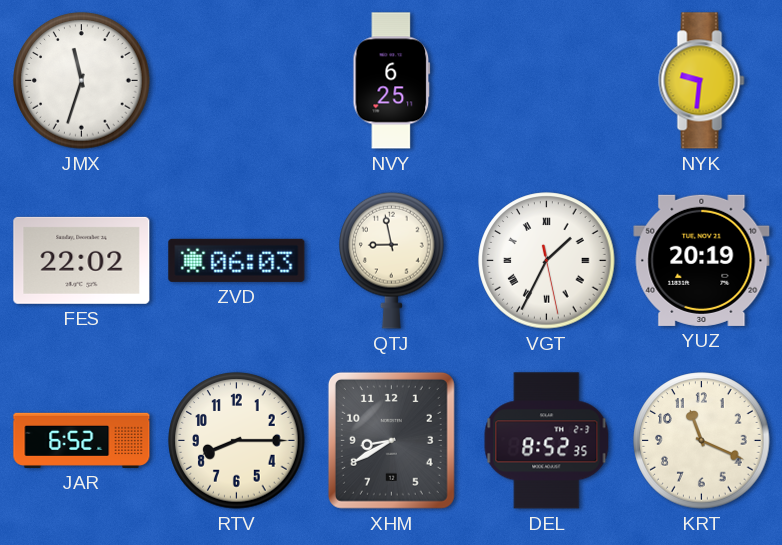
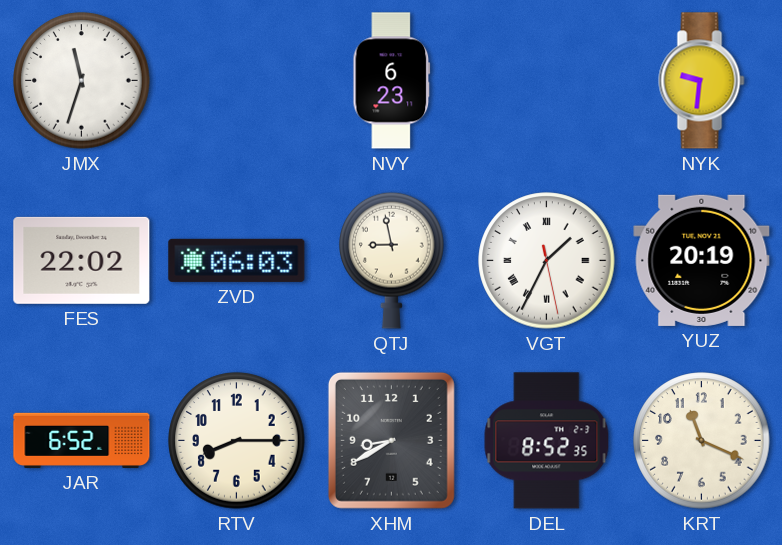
NVY: 6:25 -> 6:23
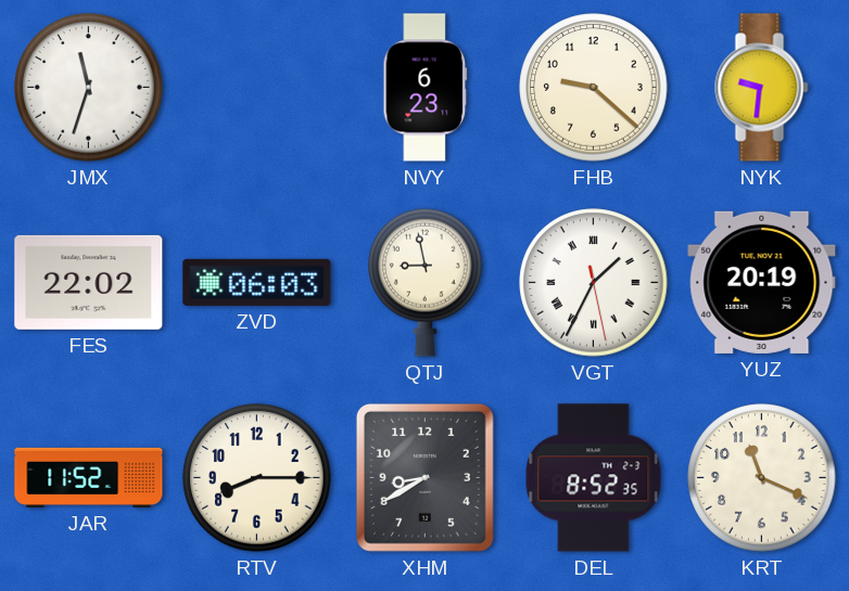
FHB: none -> 9:22
JAR: 6:52 -> 11:52
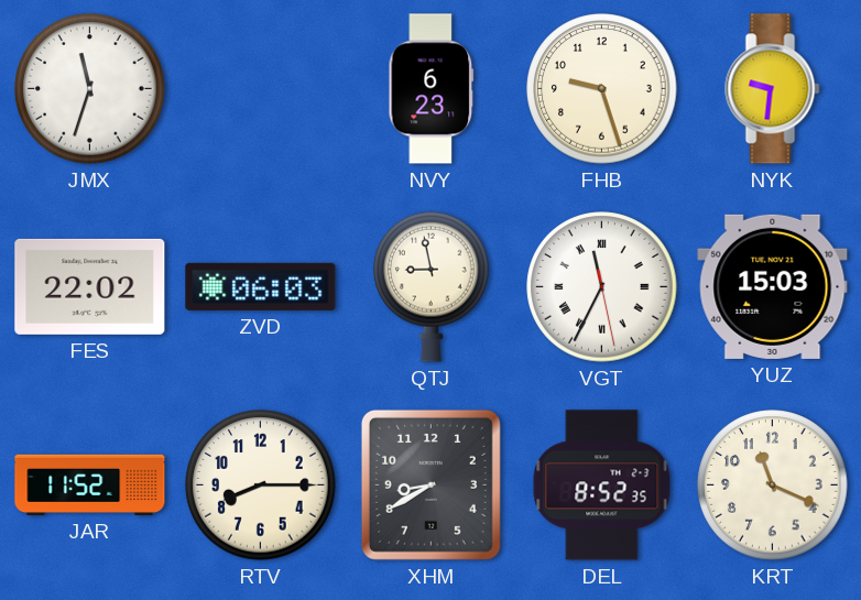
FHB: 9:22 -> 9:27
VGT: 1:34 -> 11:34
YUZ: 20:19 -> 15:03
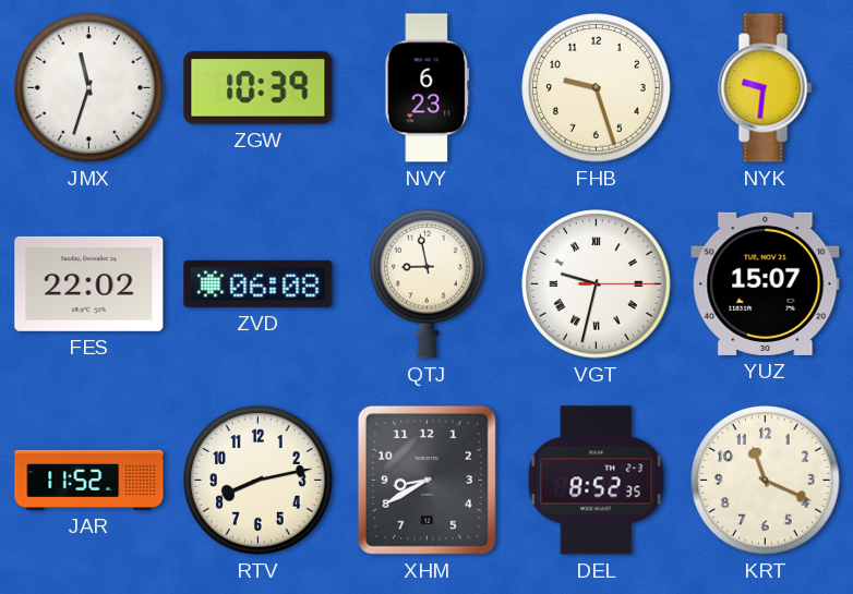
ZGW: none -> 10:39
ZVD: 06:03 -> 06:08
VGT: 11:34 -> 9:32
YUZ: 15:03 -> 15:07
RTV: 8:15 -> 8:13
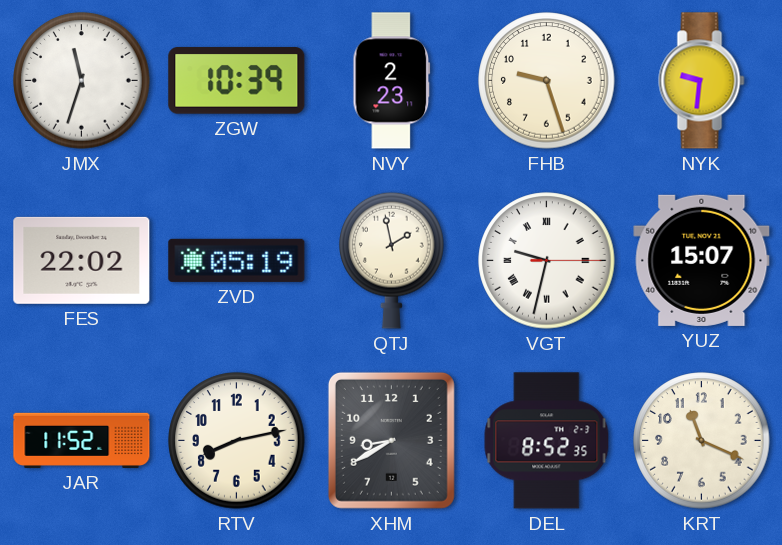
NVY: 6:23 -> 2:23
ZVD: 06:08 -> 05:19
QTJ: 8:58 -> 1:58
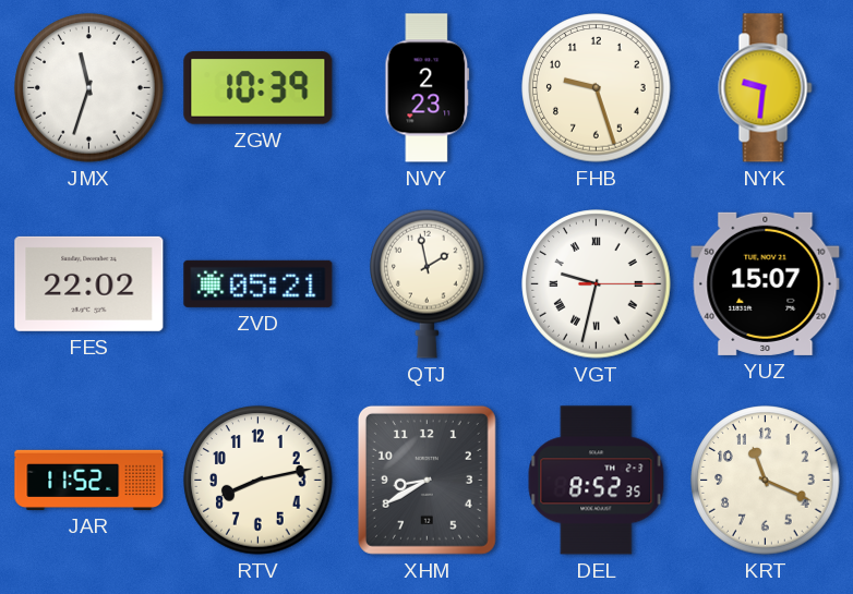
ZVD: 05:19 -> 05:21
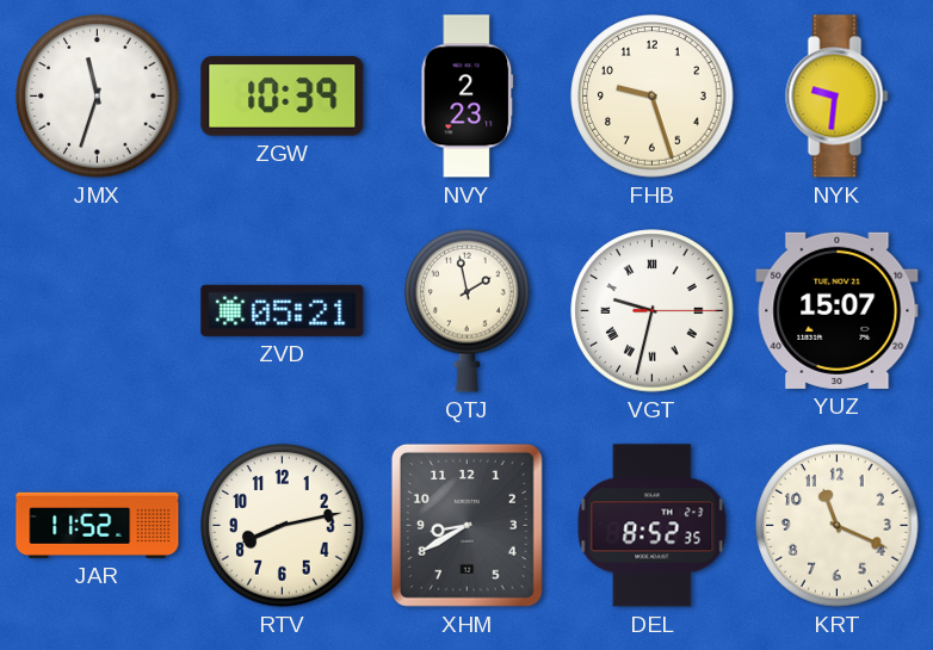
FES: 22:02 -> none
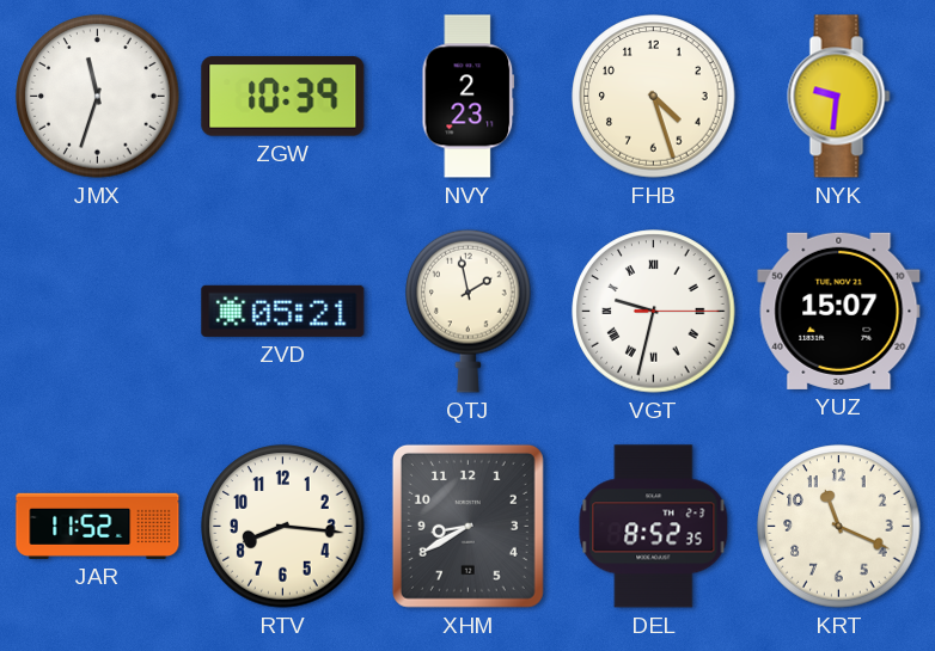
FHB: 9:27 -> 4:27
RTV: 8:13 -> 8:16
